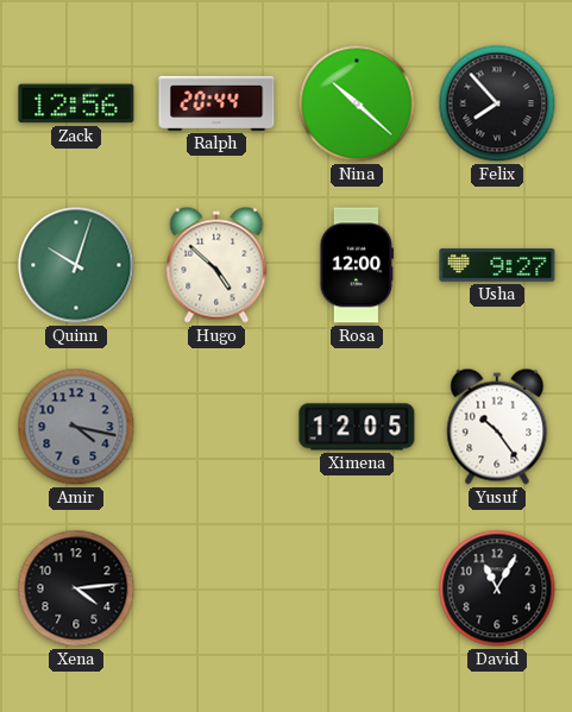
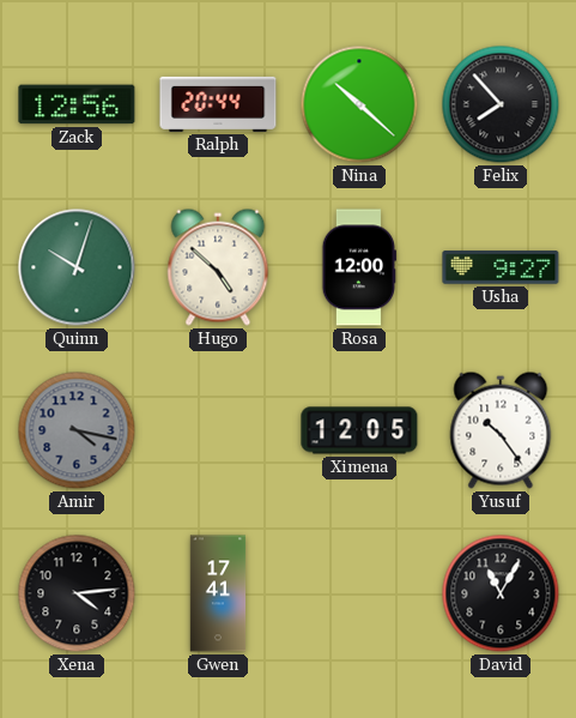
Gwen: none -> 17:41
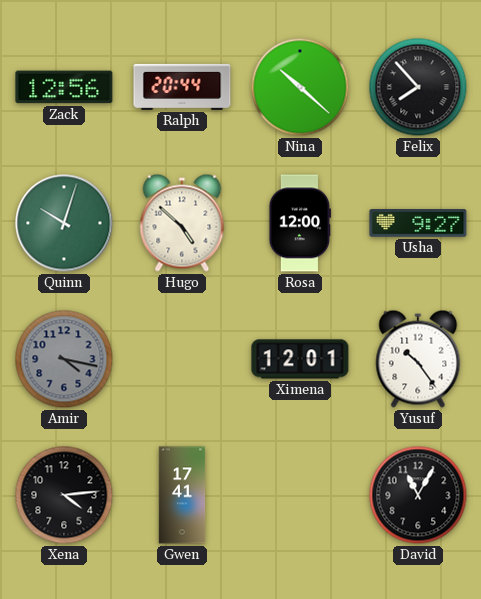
Ximena: 12:05 -> 12:01
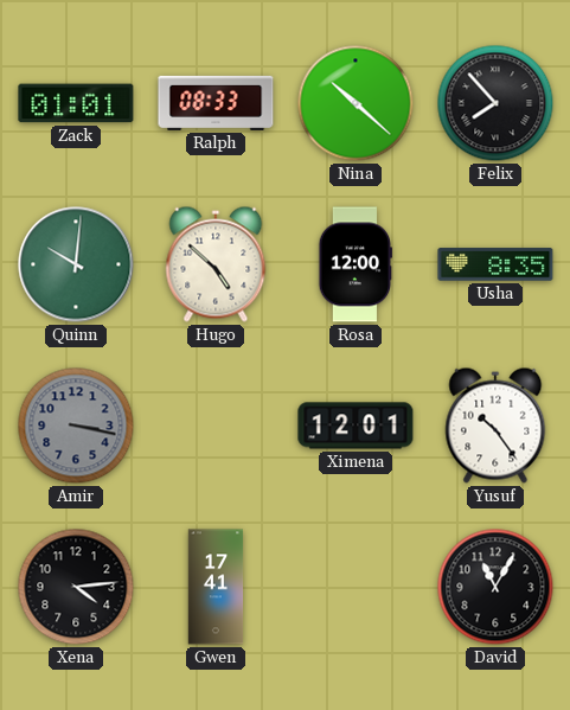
Zack: 12:56 -> 01:01
Ralph: 20:44 -> 08:33
Quinn: 10:03 -> 10:01
Usha: 9:27 -> 8:35
Amir: 4:17 -> 3:17
